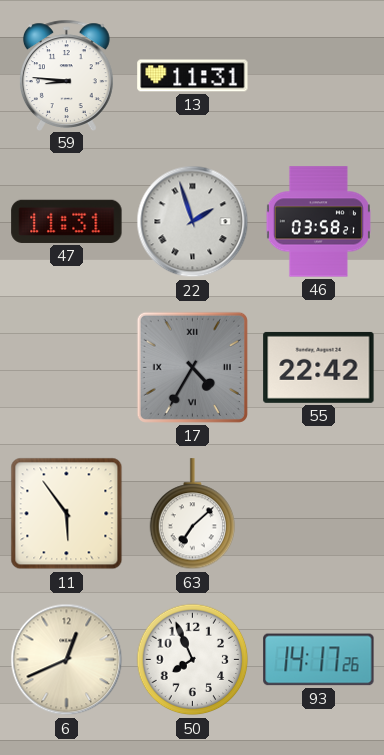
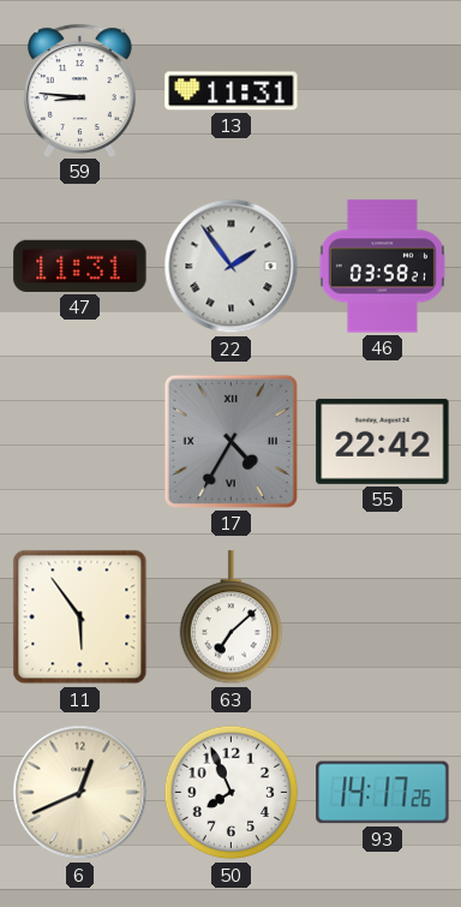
22: 1:57 -> 1:54
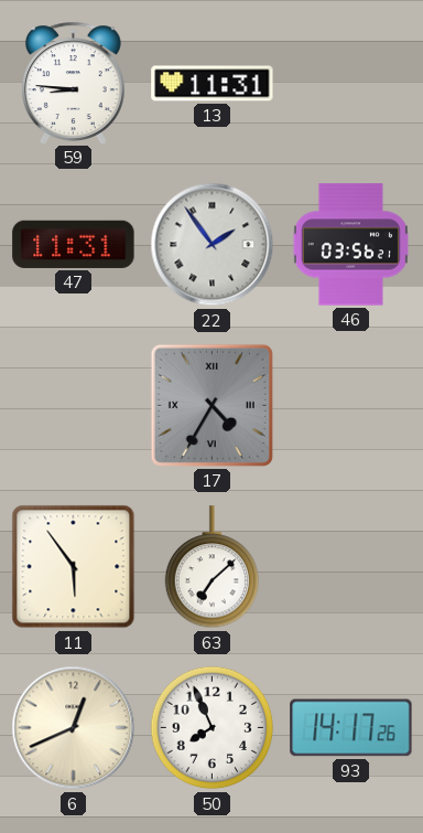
46: 03:58 -> 03:56
55: 22:42 -> none
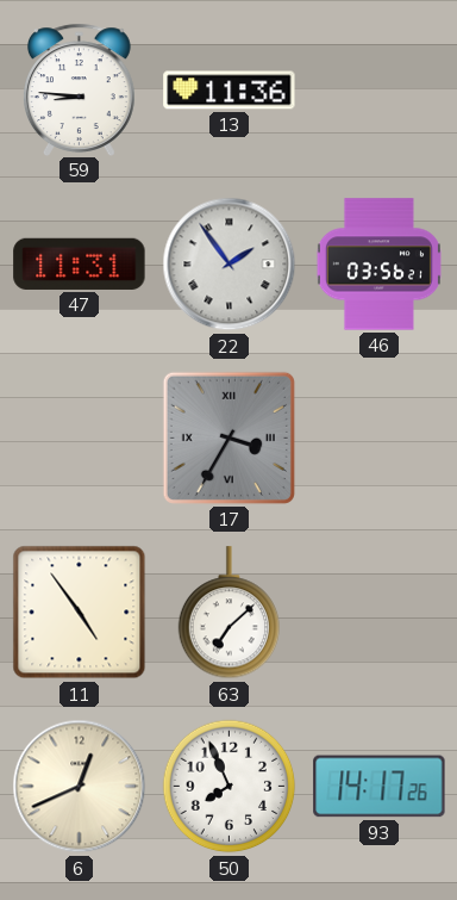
13: 11:31 -> 11:36
17: 4:35 -> 3:35
11: 5:54 -> 4:54
